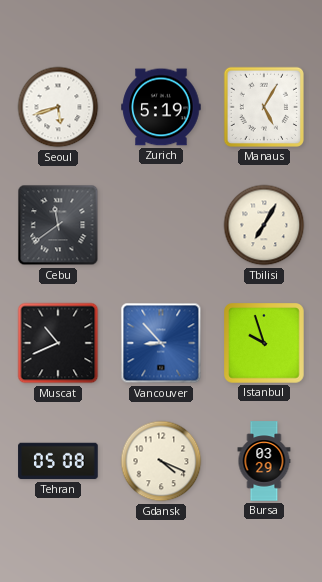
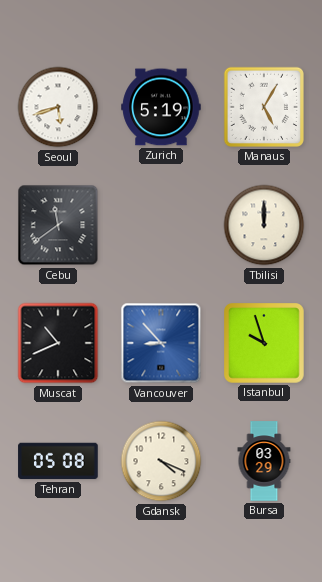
Tbilisi: 7:05 -> 12:00
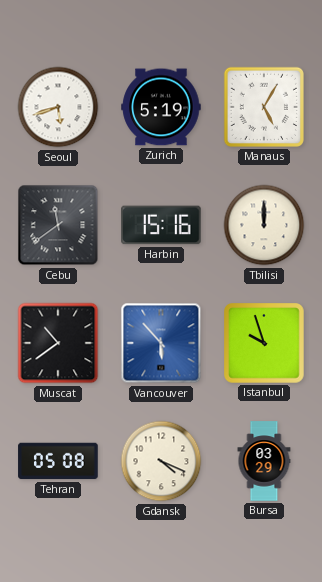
Harbin: none -> 15:16
Muscat: 10:41 -> 10:39
Vancouver: 8:53 -> 5:53
